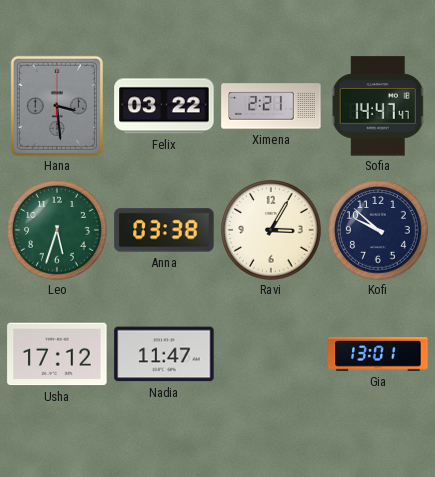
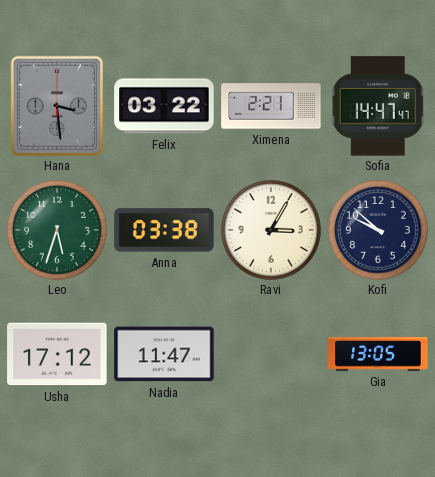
Gia: 13:01 -> 13:05
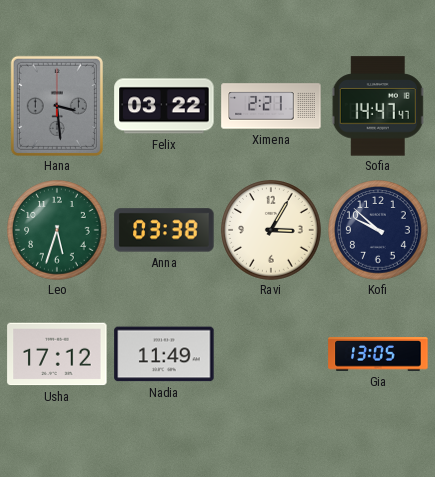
Nadia: 11:47 -> 11:49
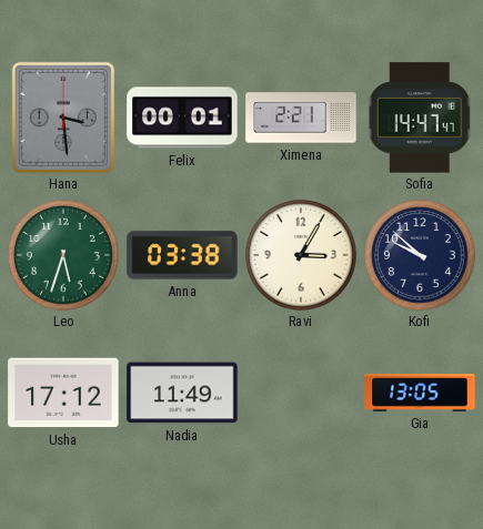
Felix: 03:22 -> 00:01
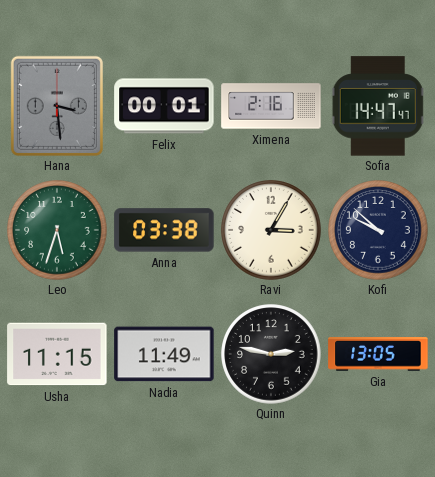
Ximena: 2:21 -> 2:16
Usha: 17:12 -> 11:15
Quinn: none -> 2:47
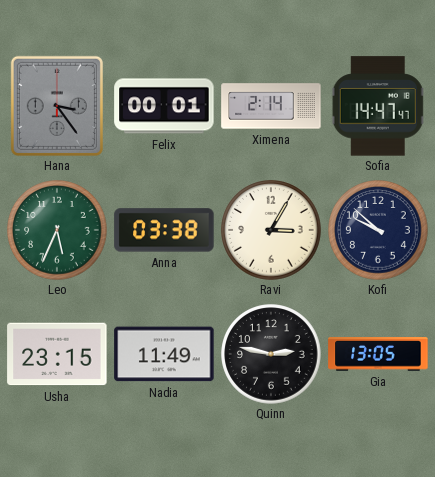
Hana: 3:29 -> 3:24
Ximena: 2:16 -> 2:14
Leo: 5:33 -> 5:34
Usha: 11:15 -> 23:15
